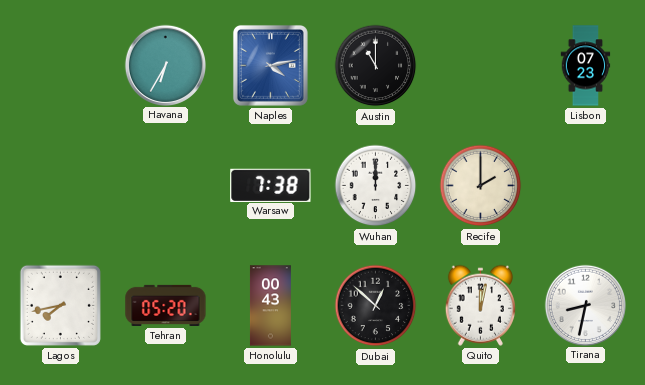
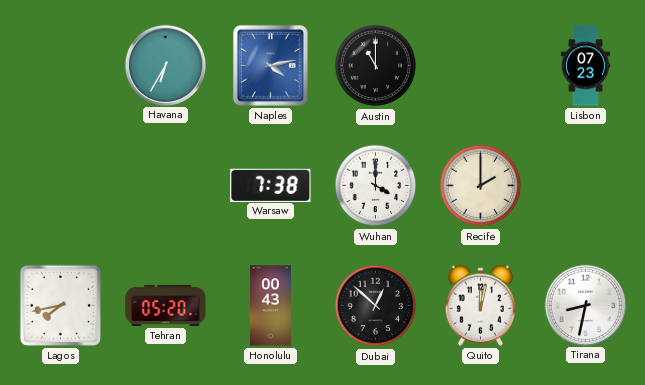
Wuhan: 12:00 -> 4:00
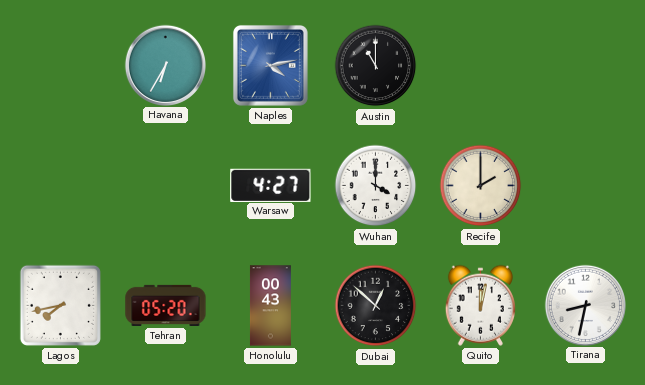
Lisbon: 07:23 -> none
Warsaw: 7:38 -> 4:27
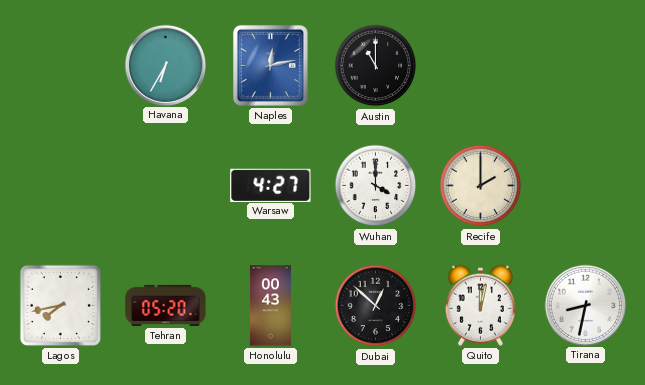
Naples: 4:13 -> 12:13
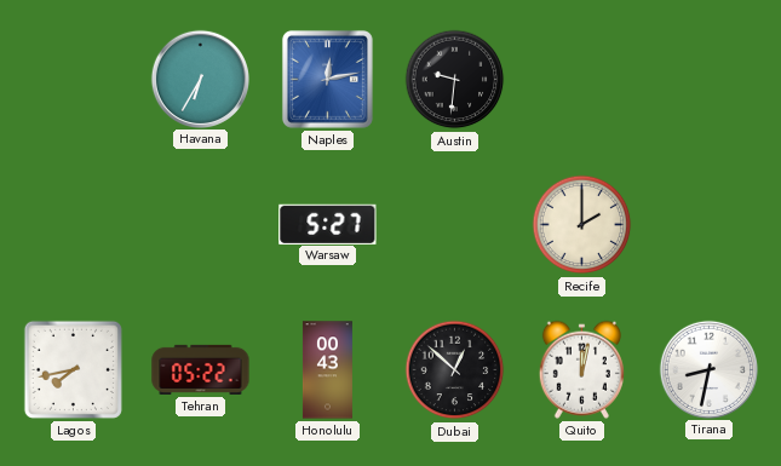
Austin: 11:00 -> 9:31
Warsaw: 4:27 -> 5:27
Wuhan: 4:00 -> none
Tehran: 05:20 -> 05:22
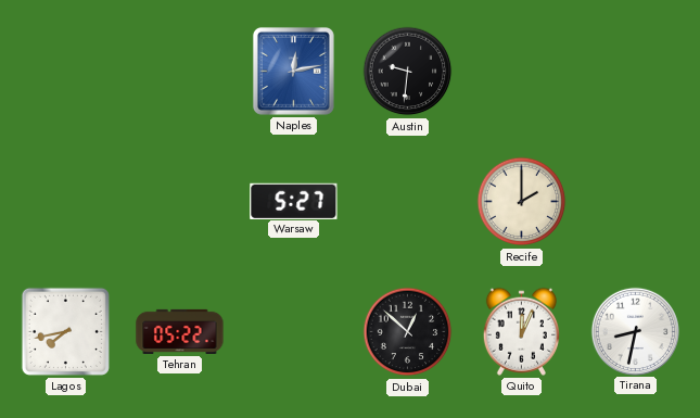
Havana: 6:35 -> none
Honolulu: 00:43 -> none
Quito: 12:02 -> 12:04
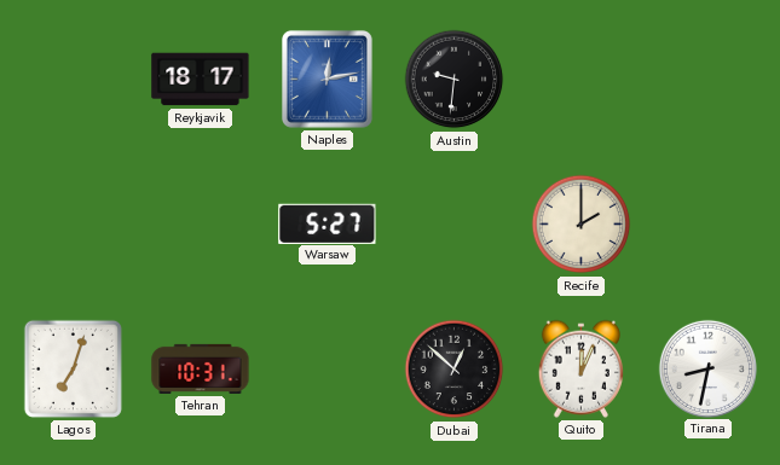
Reykjavik: none -> 18:17
Lagos: 7:43 -> 7:03
Tehran: 05:22 -> 10:31
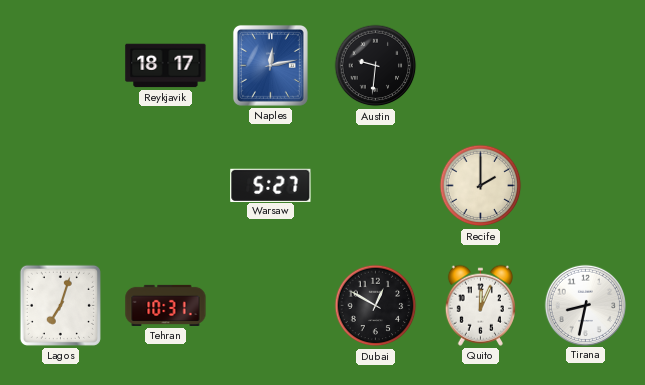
Dubai: 12:52 -> 12:50
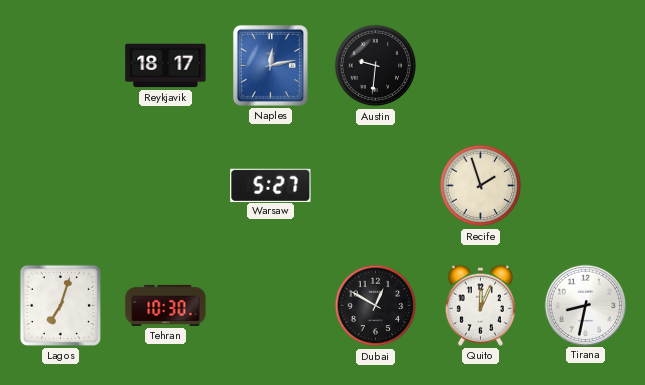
Recife: 2:00 -> 1:57
Tehran: 10:31 -> 10:30
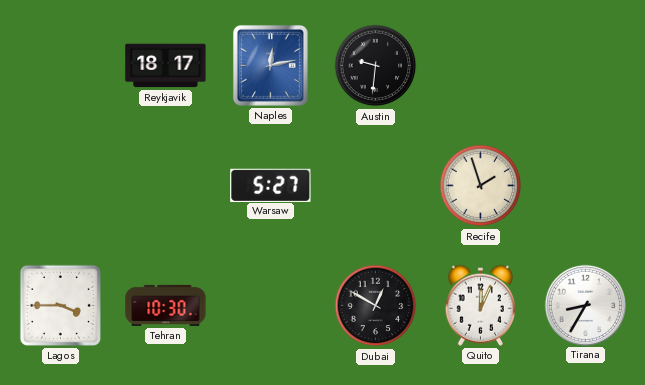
Lagos: 7:03 -> 3:45
Tirana: 8:32 -> 8:35
